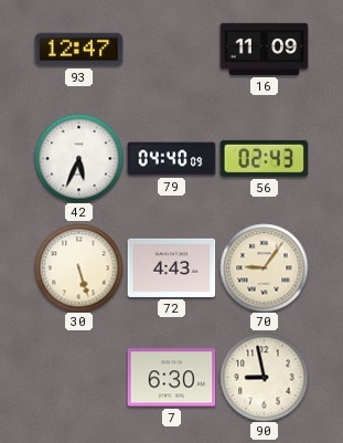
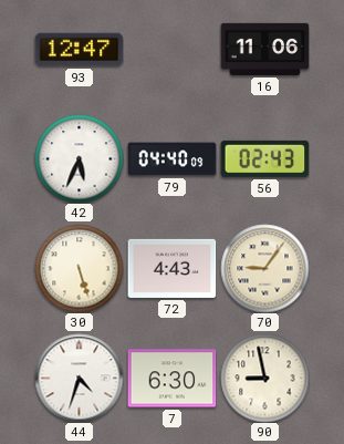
16: 11:09 -> 11:06
44: none -> 4:33
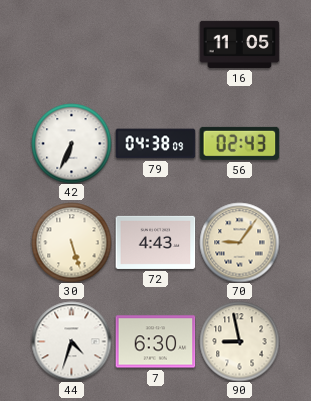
93: 12:47 -> none
16: 11:06 -> 11:05
42: 5:34 -> 6:34
79: 04:40 -> 04:38
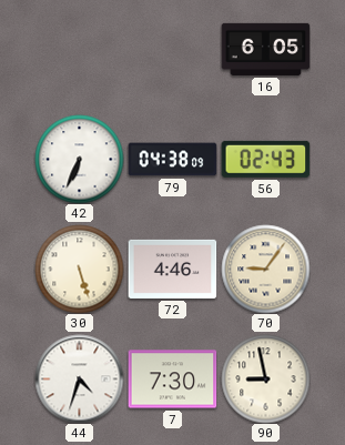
16: 11:05 -> 6:05
72: 4:43 -> 4:46
7: 6:30 -> 7:30
